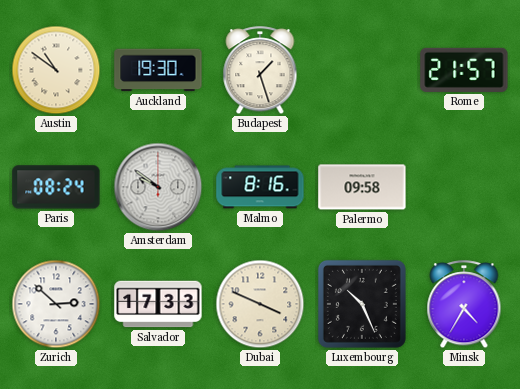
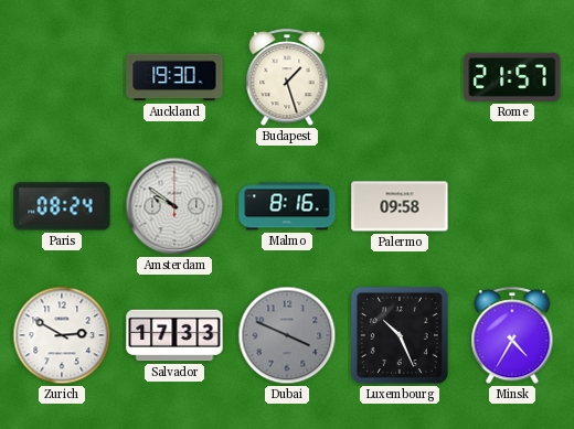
Austin: 10:51 -> none
Zurich: 2:52 -> 2:50
Dubai dial: cream -> grey
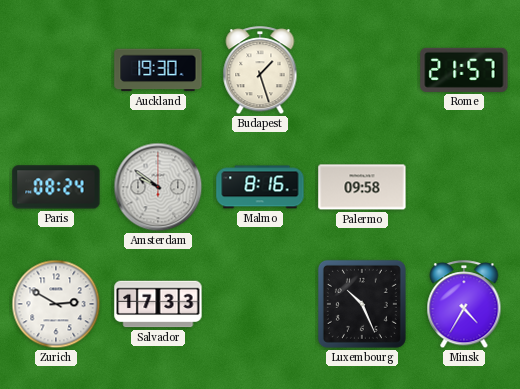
Dubai: 3:49 -> none
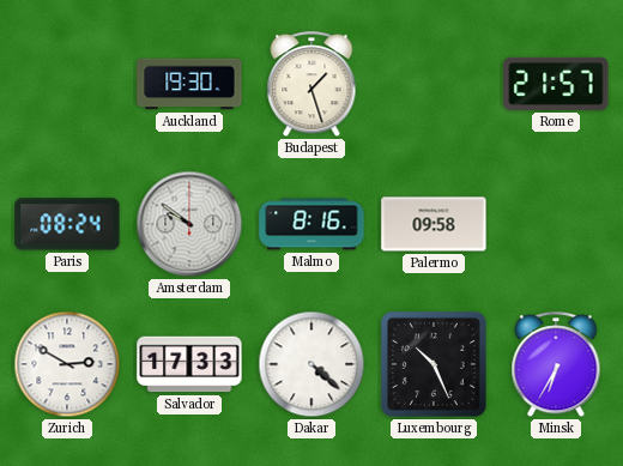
Dakar: none -> 4:22
Minsk: 4:35 -> 6:35
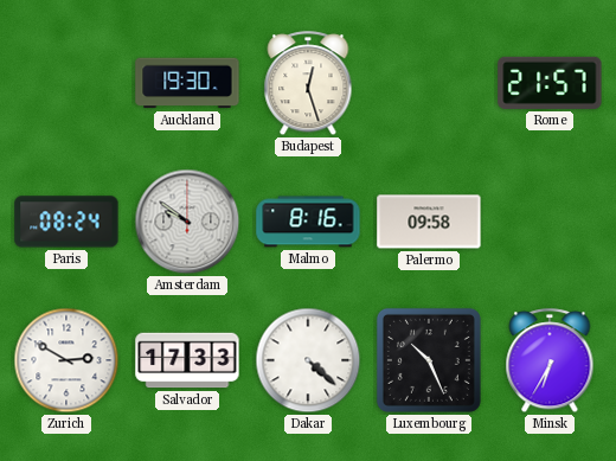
Budapest: 1:27 -> 12:27
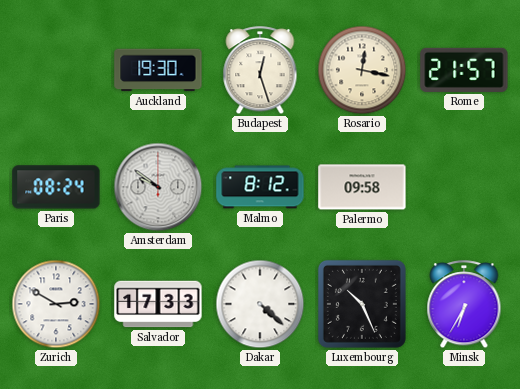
Rosario: none -> 12:17
Malmo: 8:16 -> 8:12
